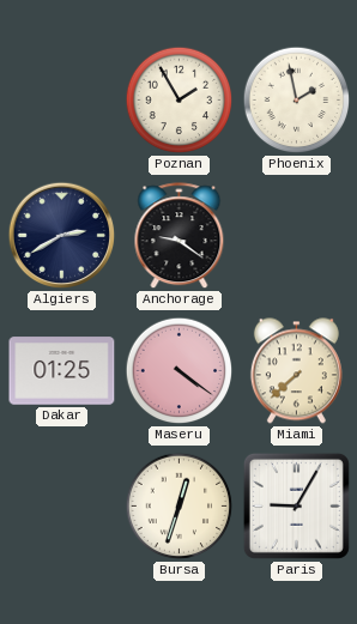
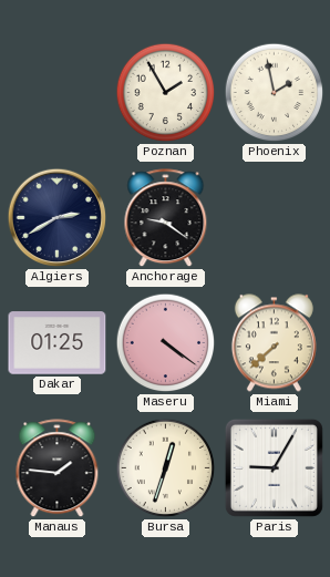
Manaus: none -> 1:46
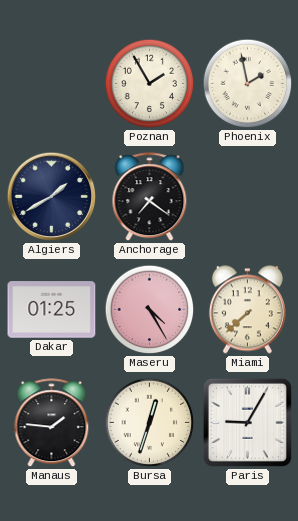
Algiers: 2:40 -> 1:40
Anchorage: 9:21 -> 7:21
Maseru: 4:21 -> 4:25
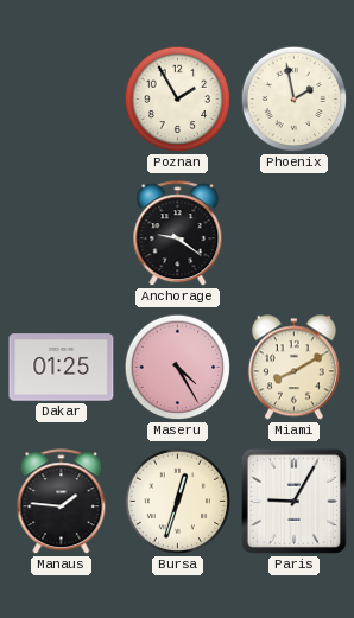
Algiers: 1:40 -> none
Anchorage: 7:21 -> 9:21
Miami: 7:38 -> 8:10
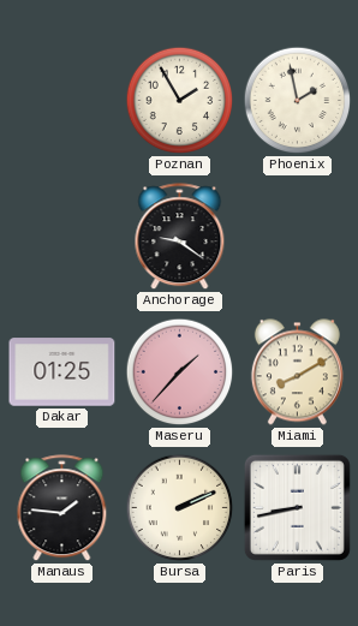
Maseru: 4:25 -> 1:37
Bursa: 12:33 -> 2:11
Paris: 9:05 -> 8:43
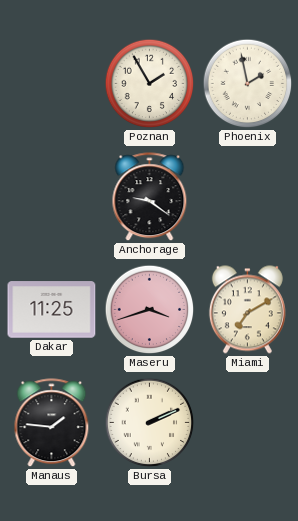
Dakar: 01:25 -> 11:25
Maseru: 1:37 -> 3:42
Miami: 8:10 -> 7:10
Paris: 8:43 -> none
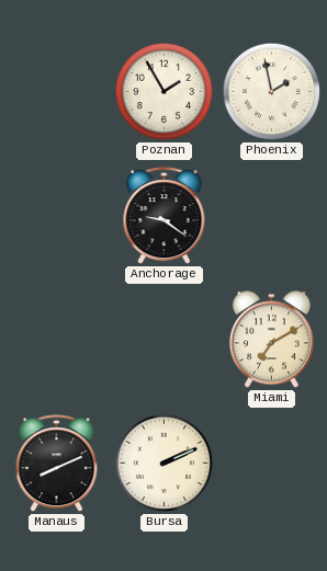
Dakar: 11:25 -> none
Maseru: 3:42 -> none
Manaus: 1:46 -> 8:11
